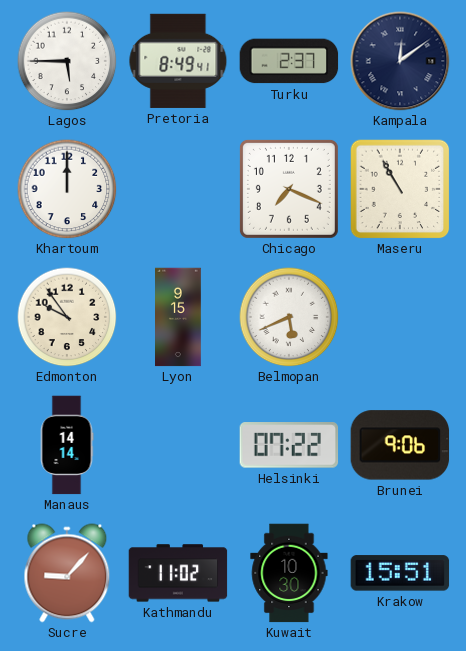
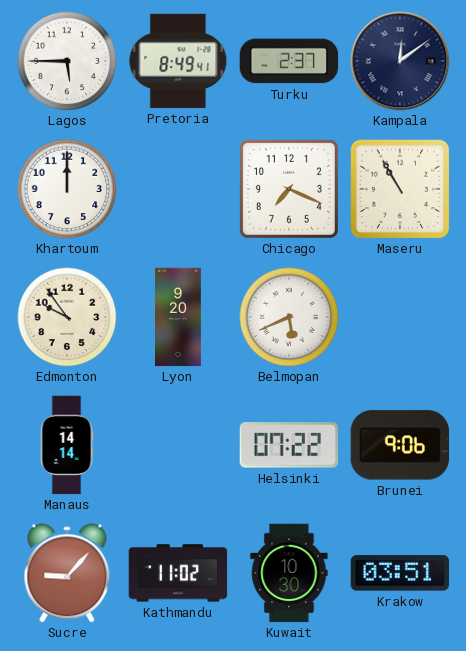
Lyon: 9:15 -> 9:20
Krakow: 15:51 -> 03:51
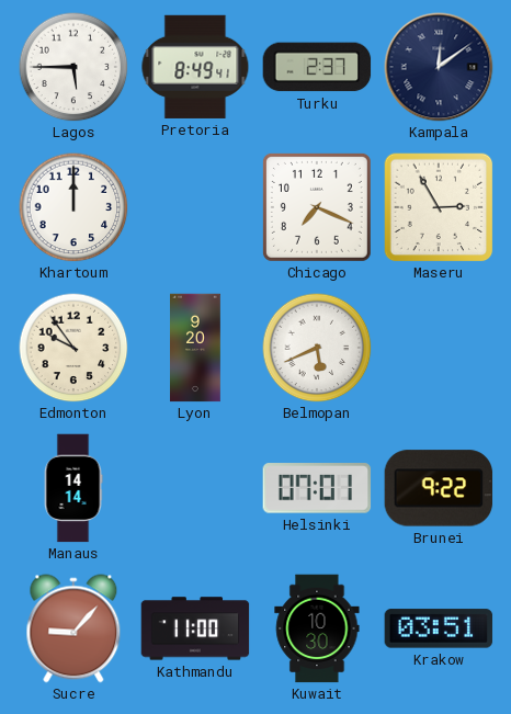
Maseru: 10:55 -> 2:55
Helsinki: 07:22 -> 07:01
Brunei: 9:06 -> 9:22
Kathmandu: 11:02 -> 11:00
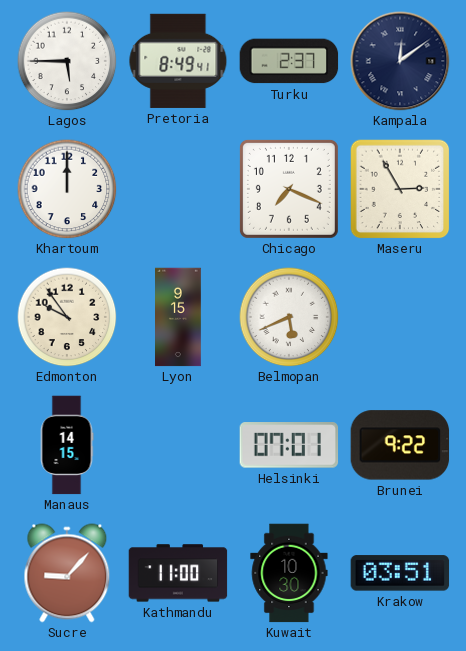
Lyon: 9:20 -> 9:15
Manaus: 14:14 -> 14:15
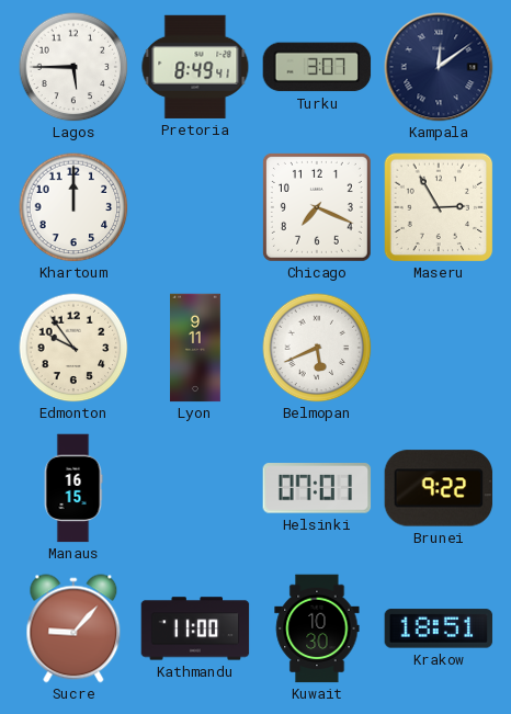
Turku: 2:37 -> 3:07
Lyon: 9:15 -> 9:11
Manaus: 14:15 -> 16:15
Krakow: 03:51 -> 18:51
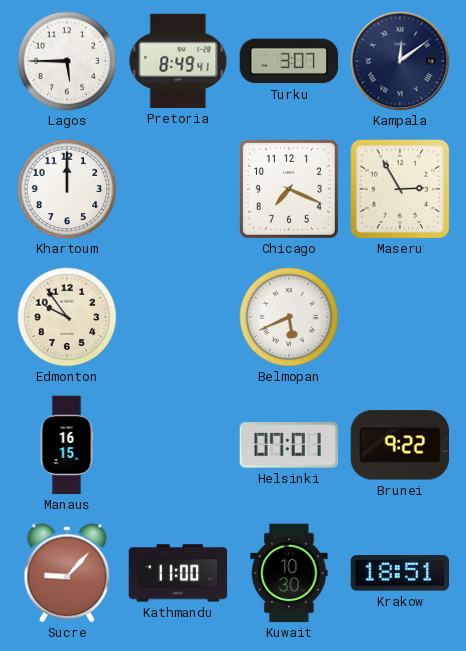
Lyon: 9:11 -> none
